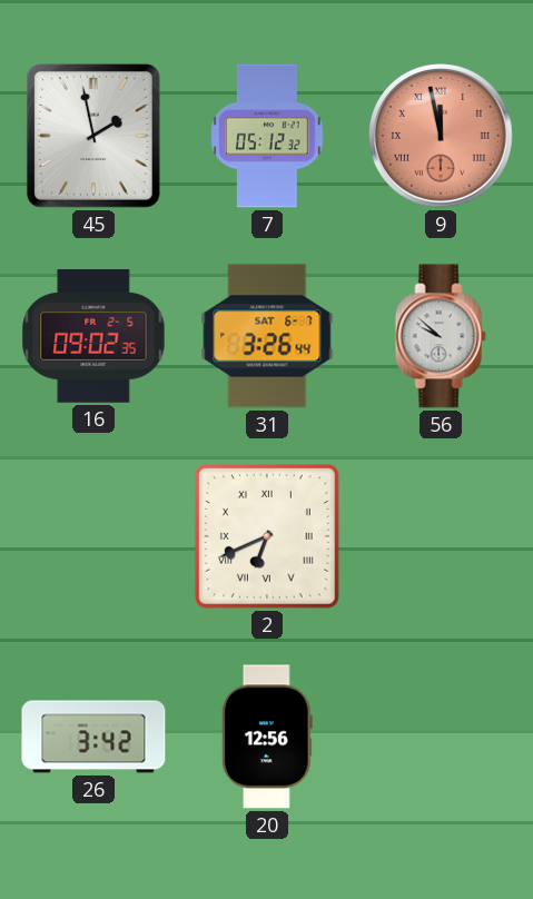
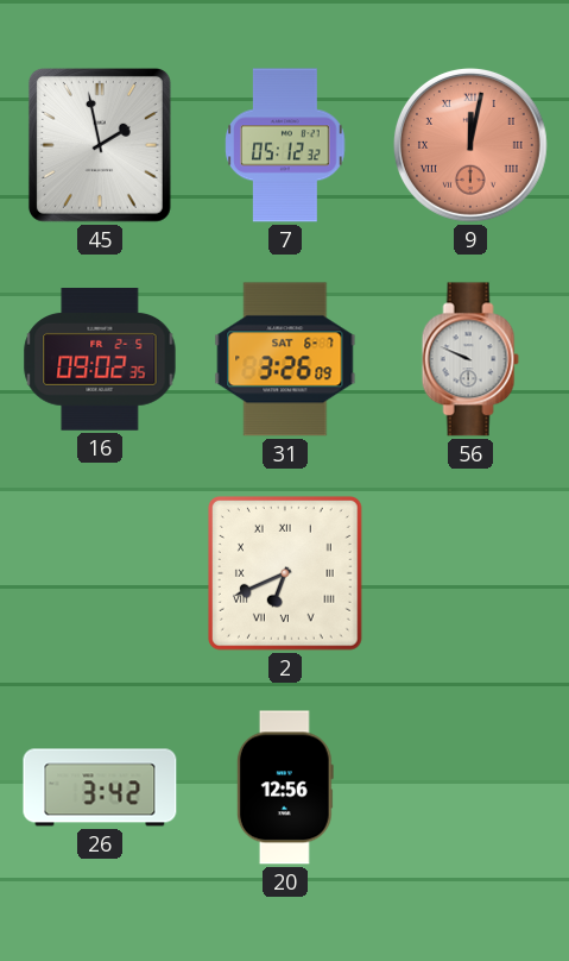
9: 11:58 -> 12:02
31: 3:26:44 -> 3:26:09
56: 9:52 -> 9:49
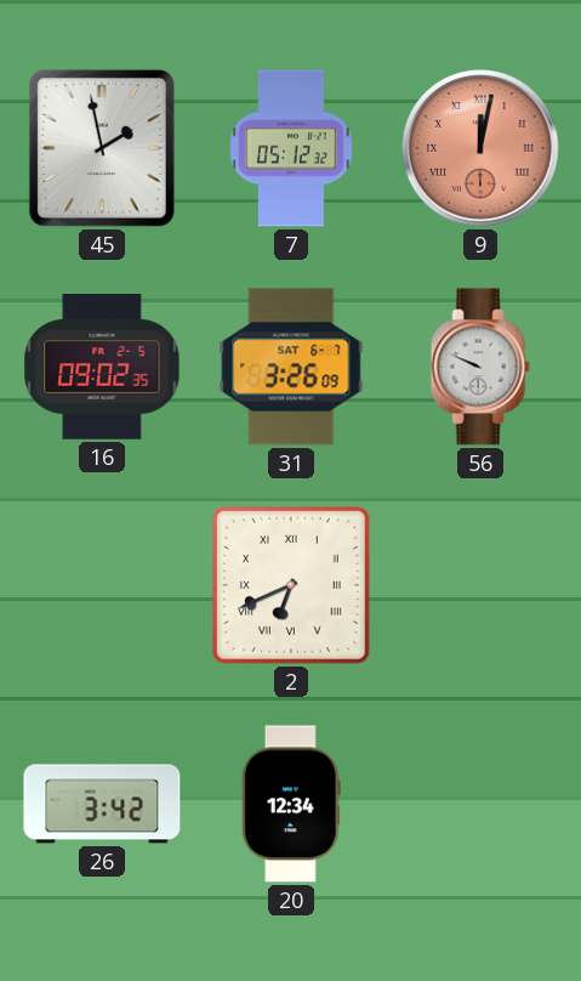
20: 12:56 -> 12:34
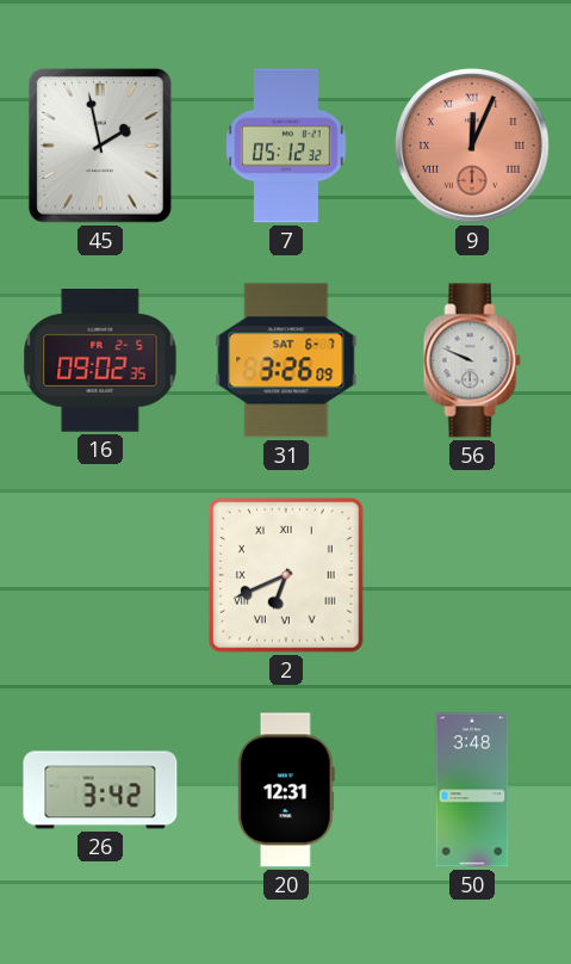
9: 12:02 -> 12:04
20: 12:34 -> 12:31
50: none -> 3:48
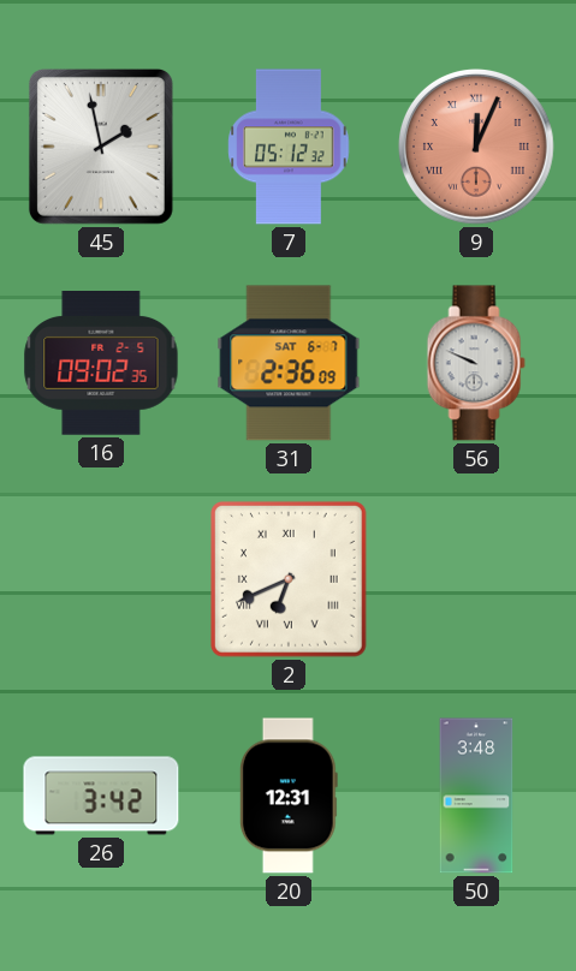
31: 3:26 -> 2:36
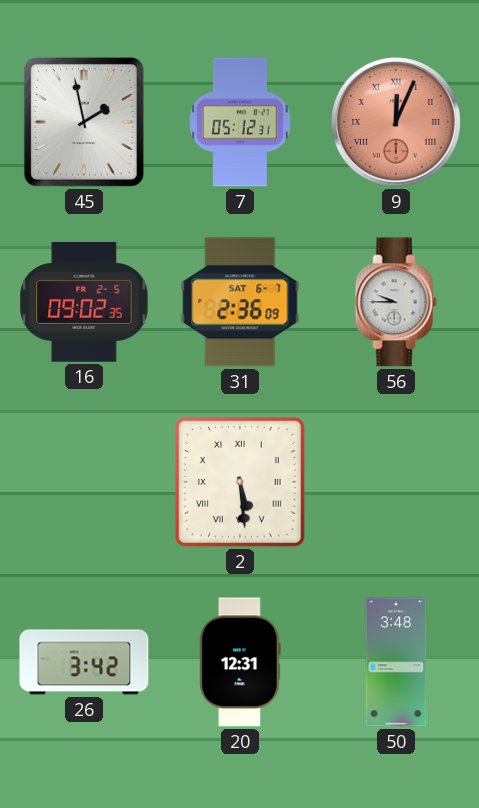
7: 05:12:32 -> 05:12:31
56: 9:49 -> 9:45
2: 6:41 -> 5:29
